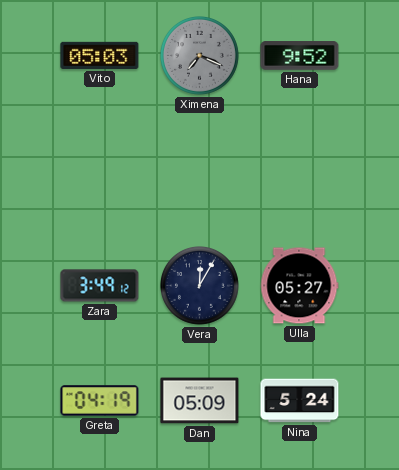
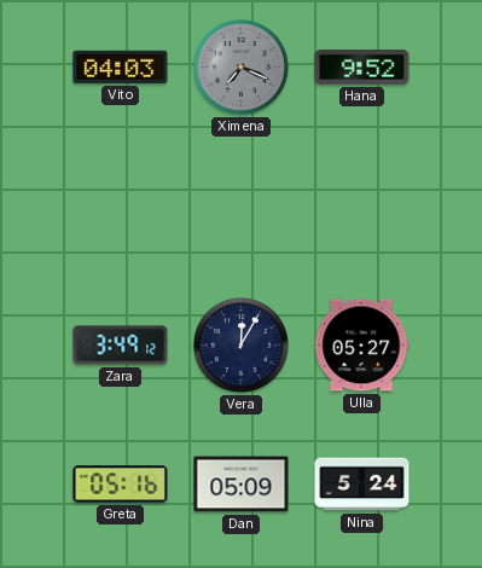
Vito: 05:03 -> 04:03
Greta: 04:19 -> 05:16
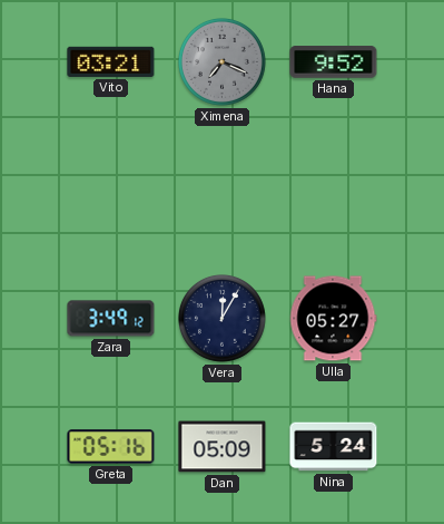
Vito: 04:03 -> 03:21
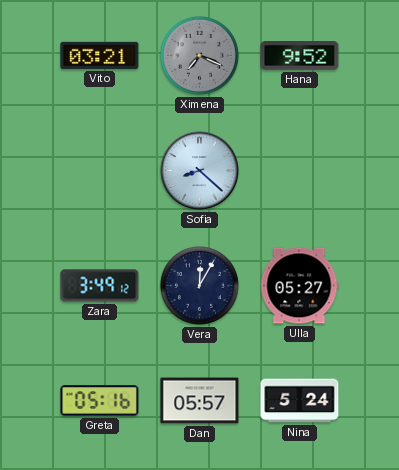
Sofia: none -> 8:22
Dan: 05:09 -> 05:57
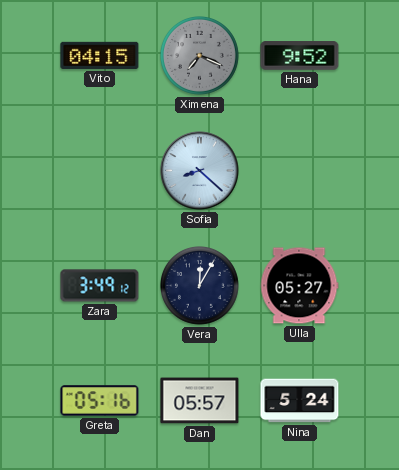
Vito: 03:21 -> 04:15
